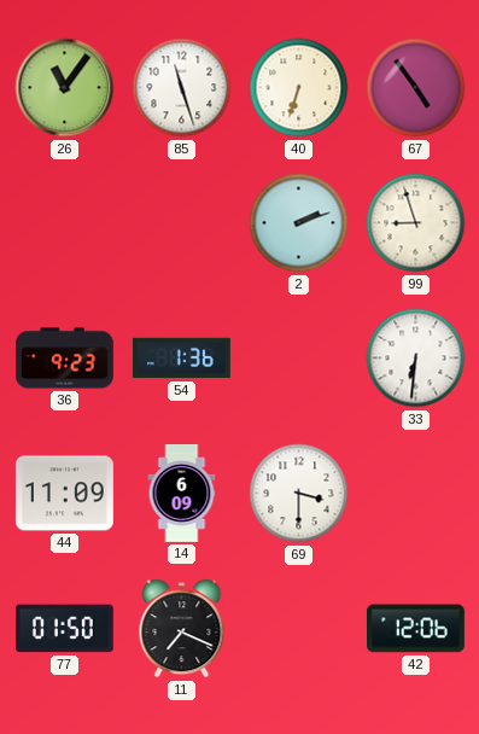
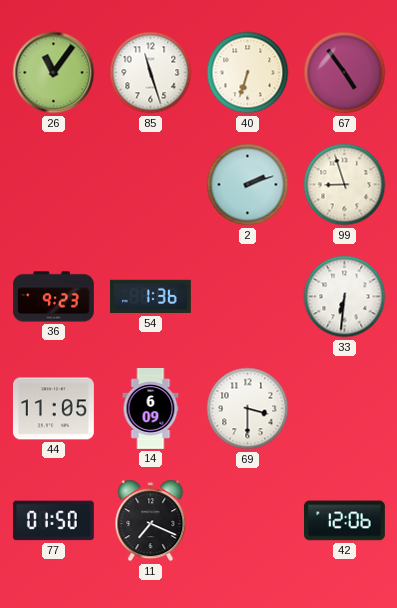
44: 11:09 -> 11:05
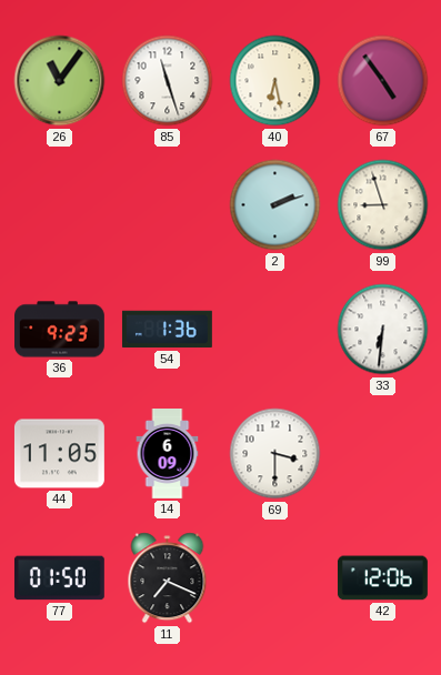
40: 6:33 -> 6:28
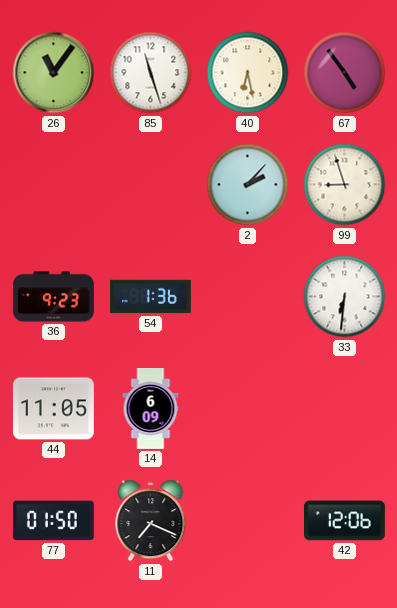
2: 2:12 -> 2:07
69: 3:30 -> none
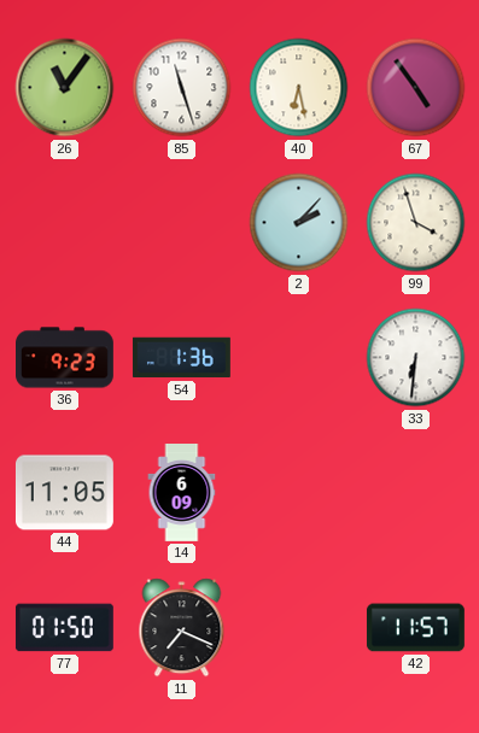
99: 8:57 -> 3:57
42: 12:06 -> 11:57
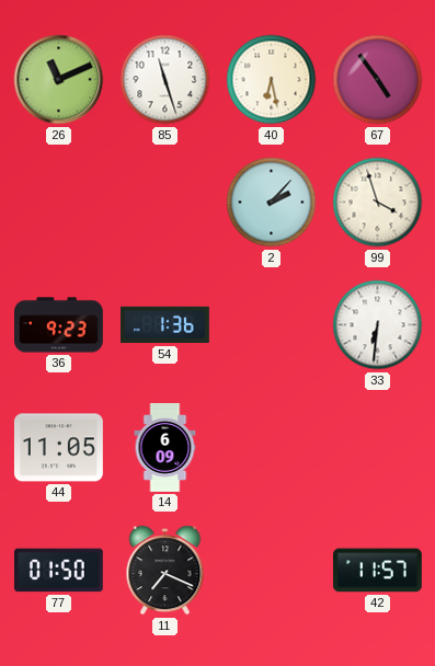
26: 11:06 -> 11:11
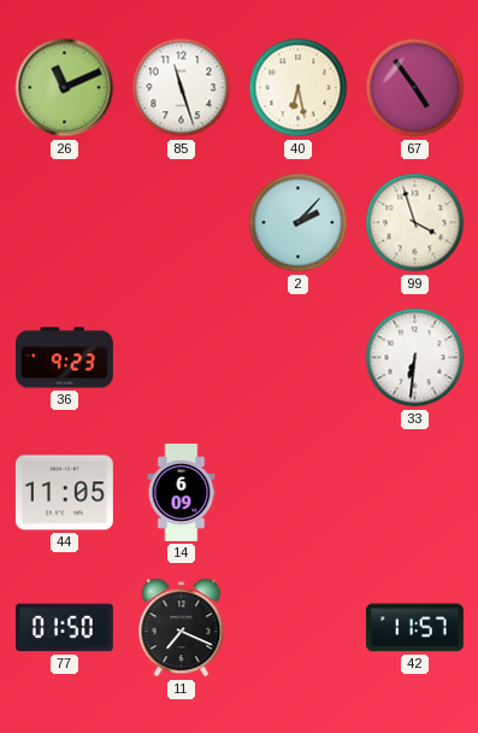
54: 1:36 -> none
